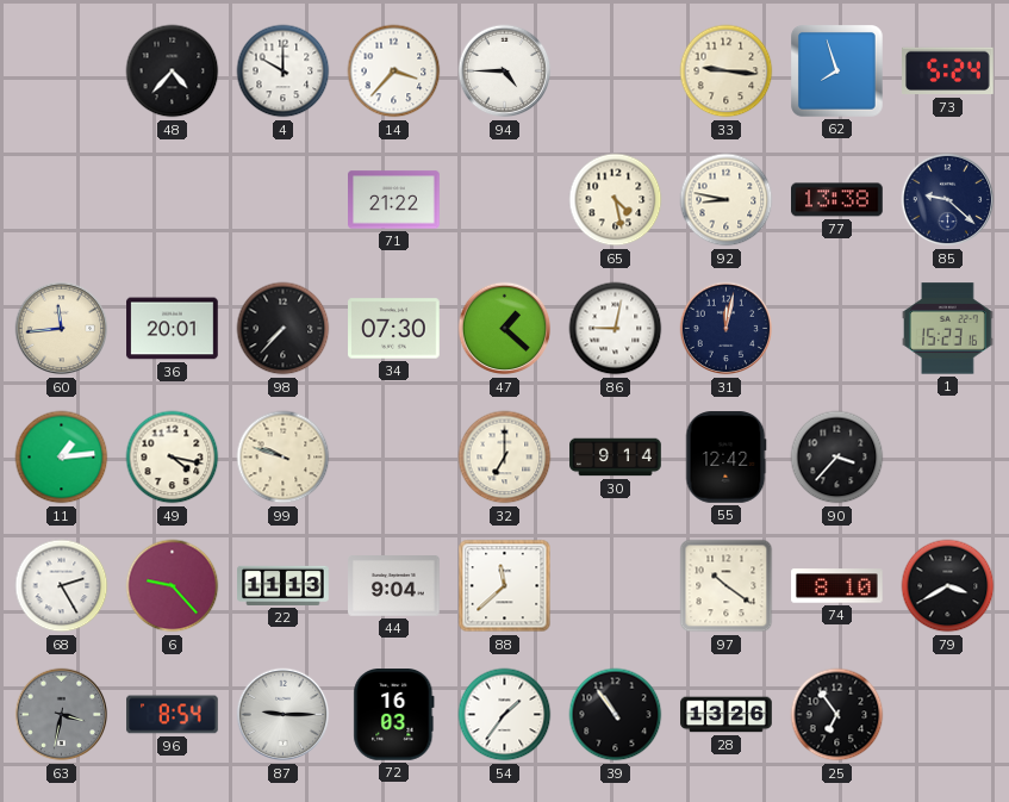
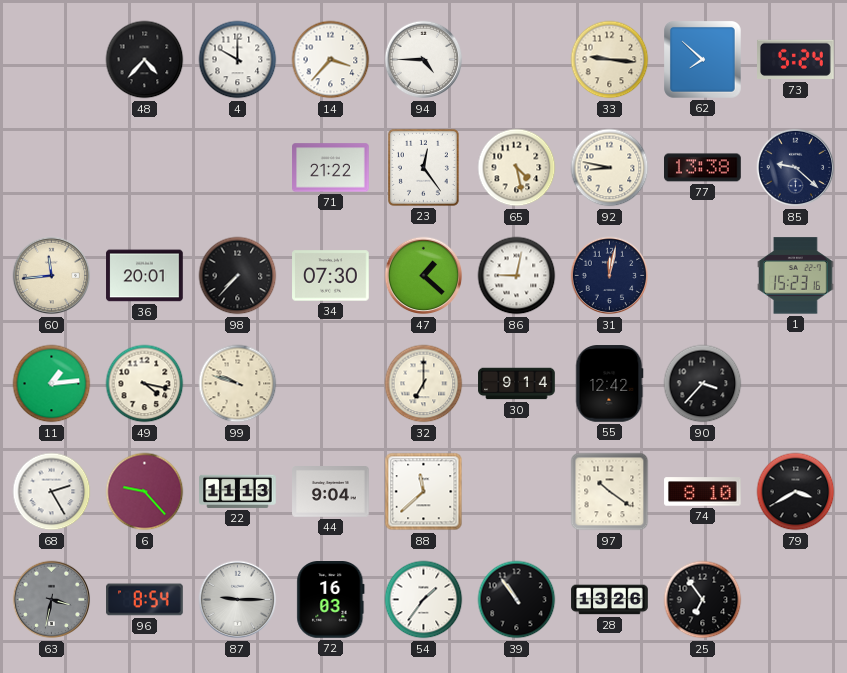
62: 7:57 -> 7:52
23: none -> 12:24
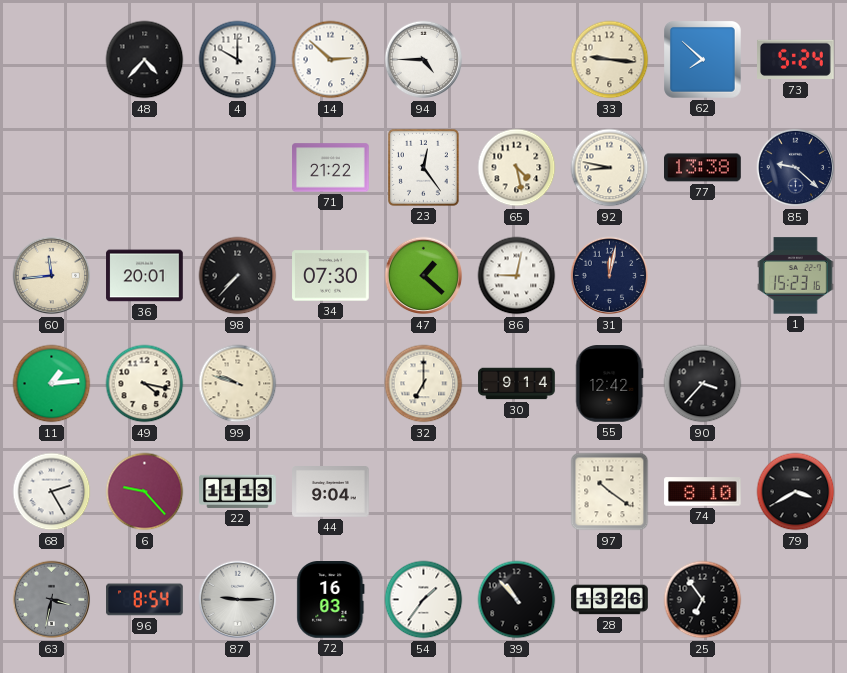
14: 3:37 -> 2:52
88: 11:38 -> none
39: 10:54 -> 10:53
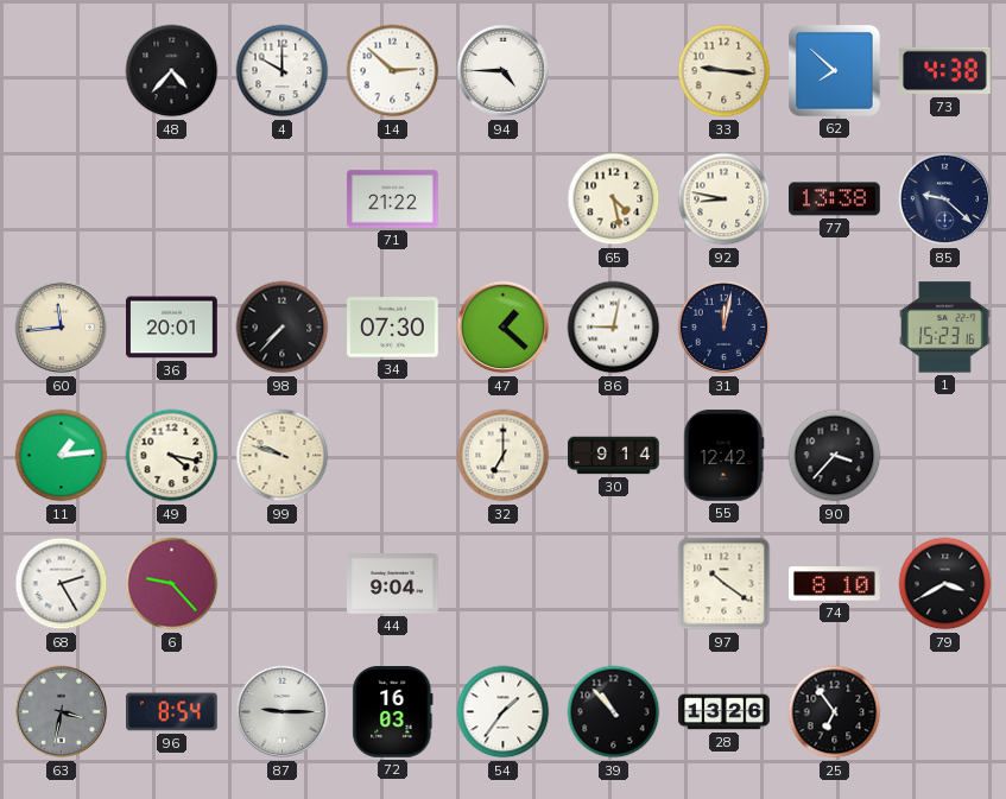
73: 5:24 -> 4:38
23: 12:24 -> none
22: 11:13 -> none
